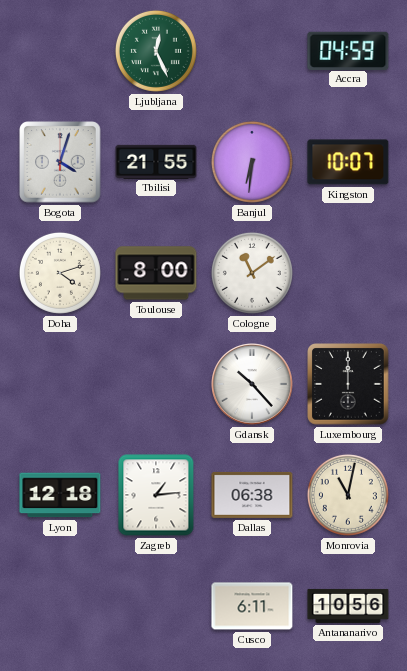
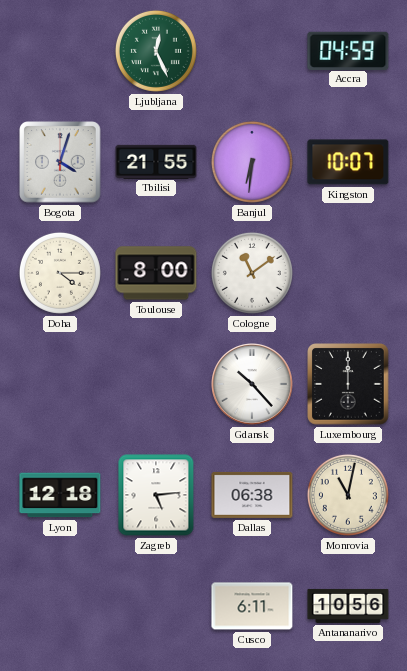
Doha: 4:12 -> 4:15
Zagreb: 1:14 -> 5:14
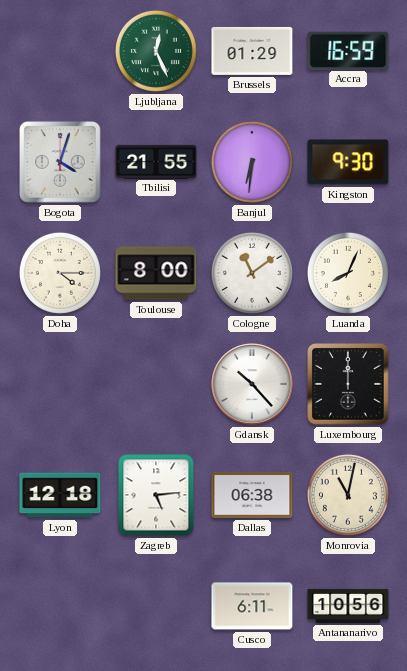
Brussels: none -> 01:29
Accra: 04:59 -> 16:59
Kingston: 10:07 -> 9:30
Luanda: none -> 8:04
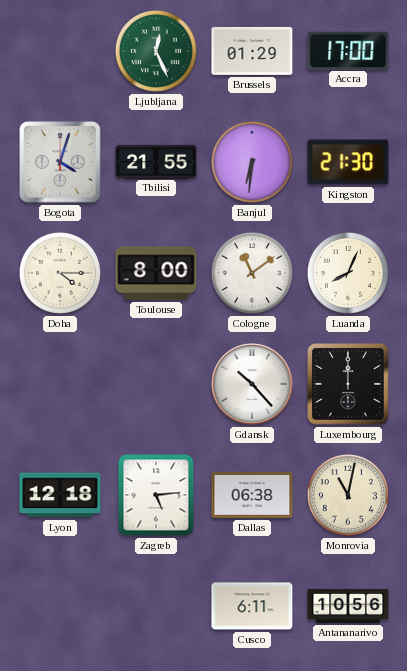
Accra: 16:59 -> 17:00
Kingston: 9:30 -> 21:30
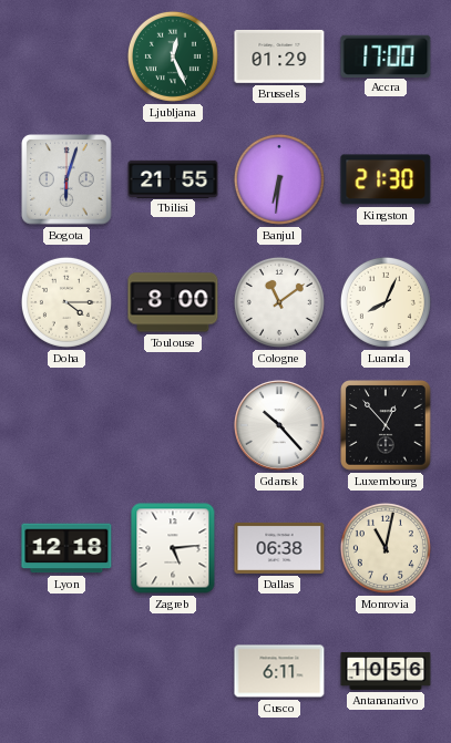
Bogota: 4:03 -> 6:03
Luxembourg: 12:00 -> 12:53
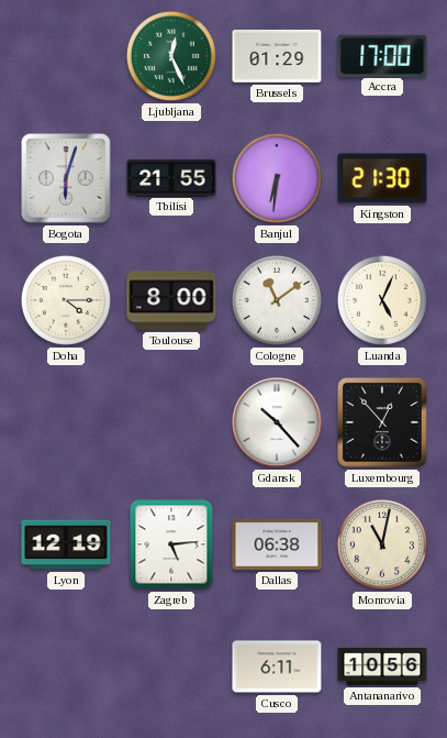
Luanda: 8:04 -> 5:04
Lyon: 12:18 -> 12:19
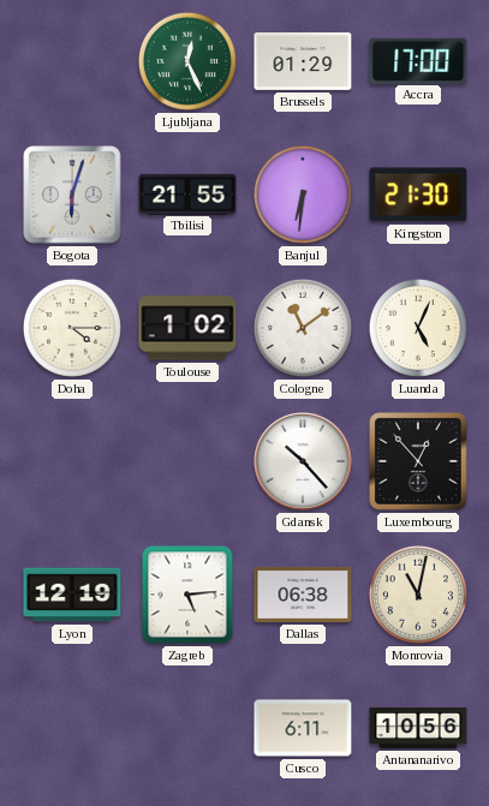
Toulouse: 8:00 -> 1:02
